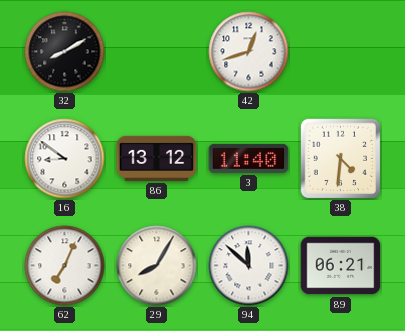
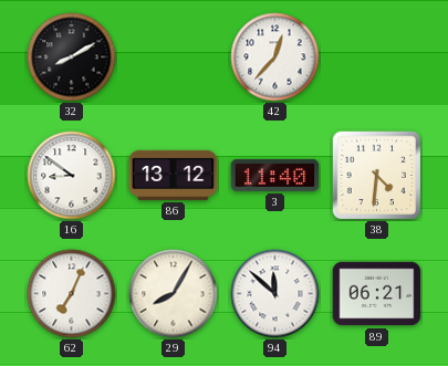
42: 12:42 -> 12:37
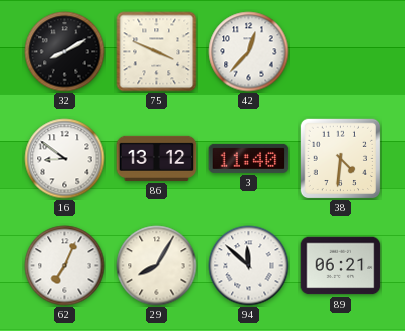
75: none -> 3:49
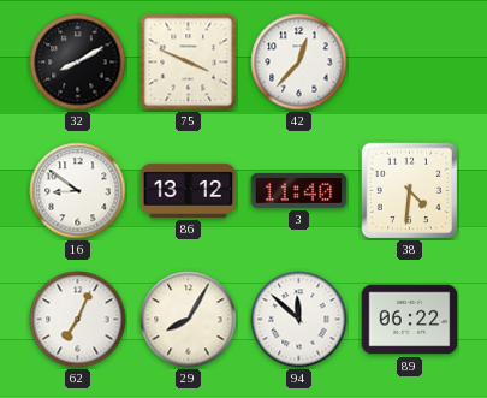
89: 06:21 -> 06:22
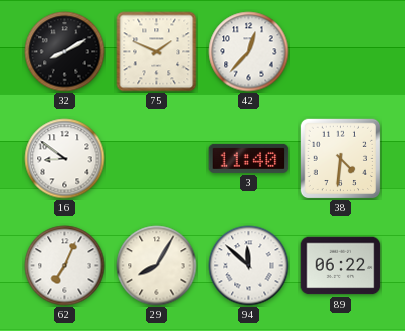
75: 3:49 -> 1:49
86: 13:12 -> none
